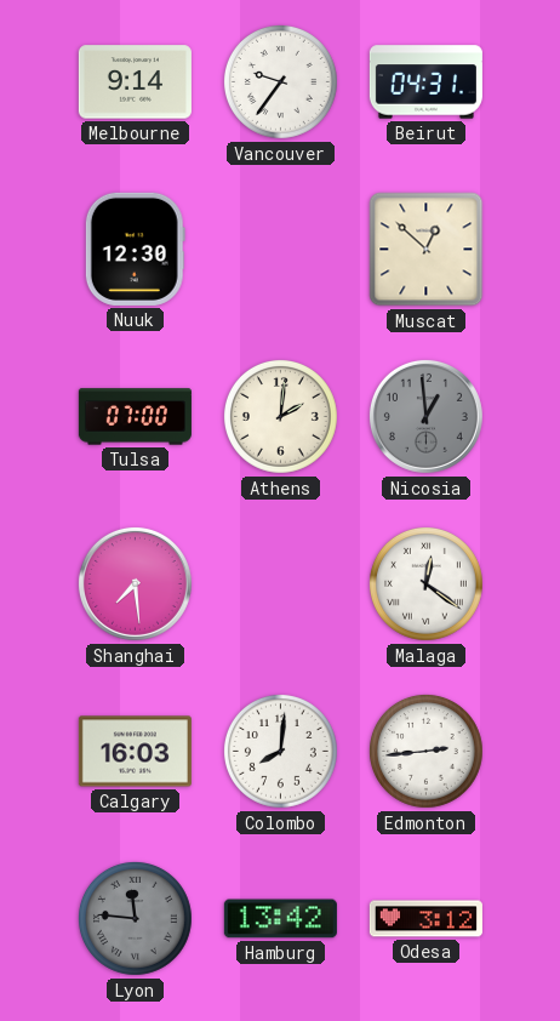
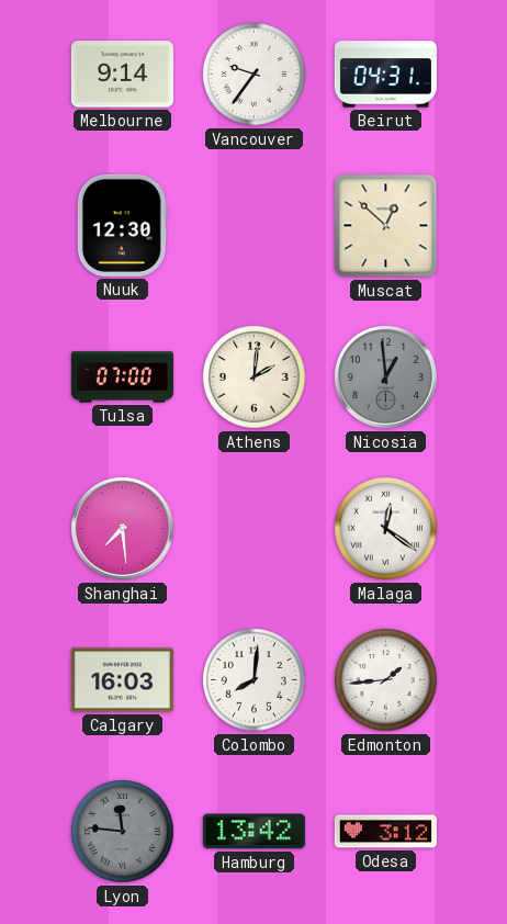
Edmonton: 2:44 -> 1:44
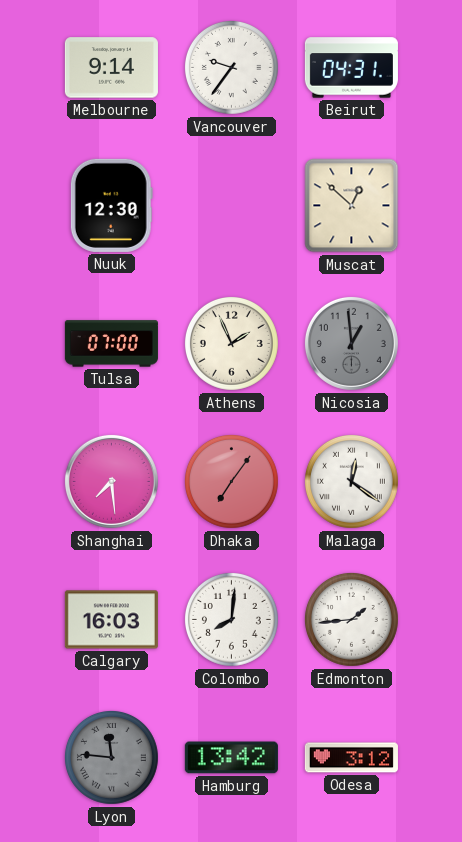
Athens: 2:01 -> 1:56
Dhaka: none -> 7:06
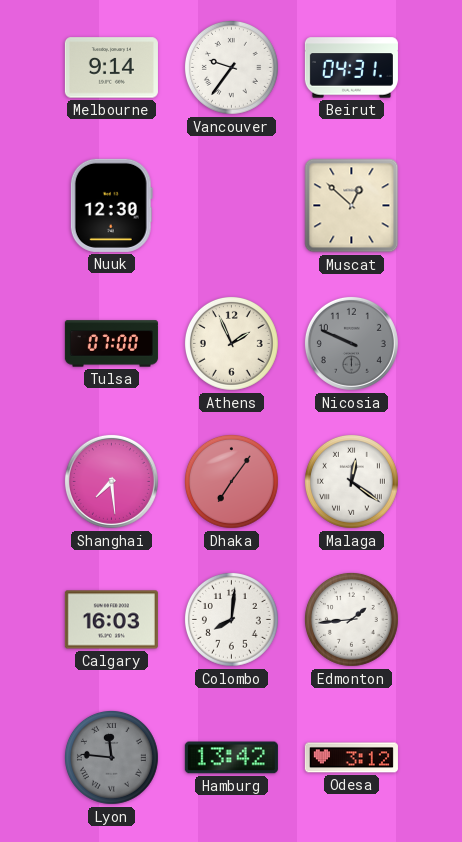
Nicosia: 12:59 -> 9:49
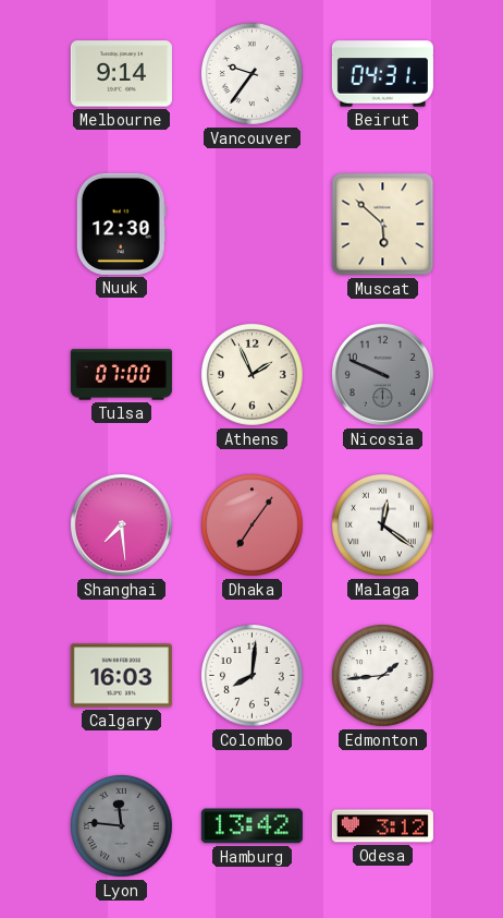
Muscat: 12:52 -> 5:52
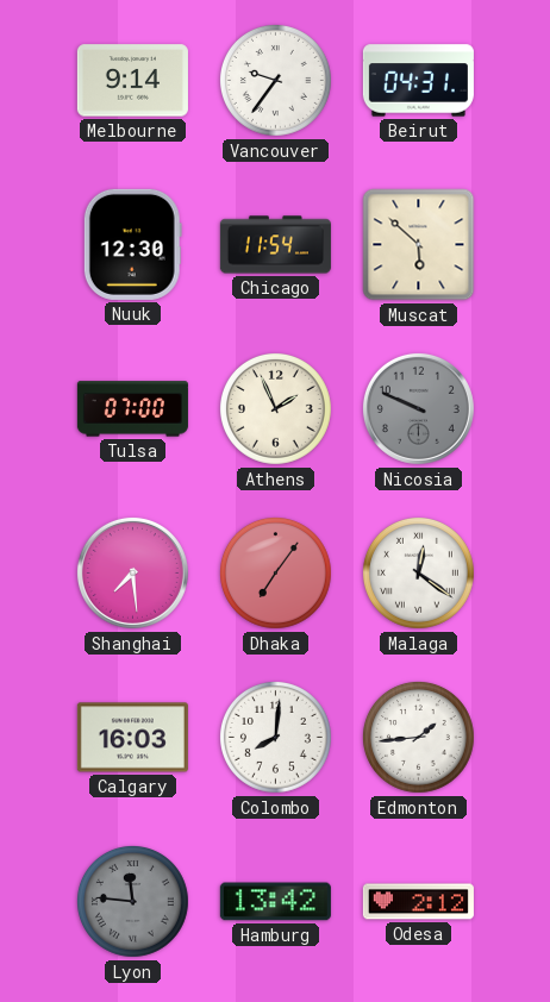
Chicago: none -> 11:54
Odesa: 3:12 -> 2:12
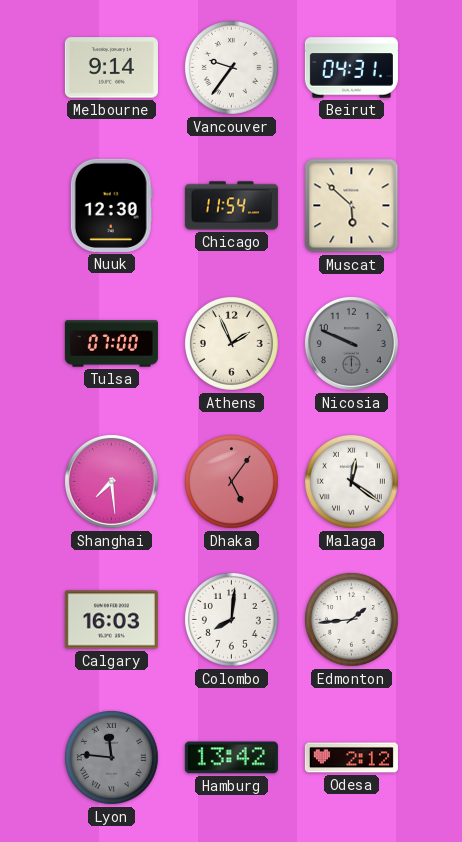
Dhaka: 7:06 -> 5:06
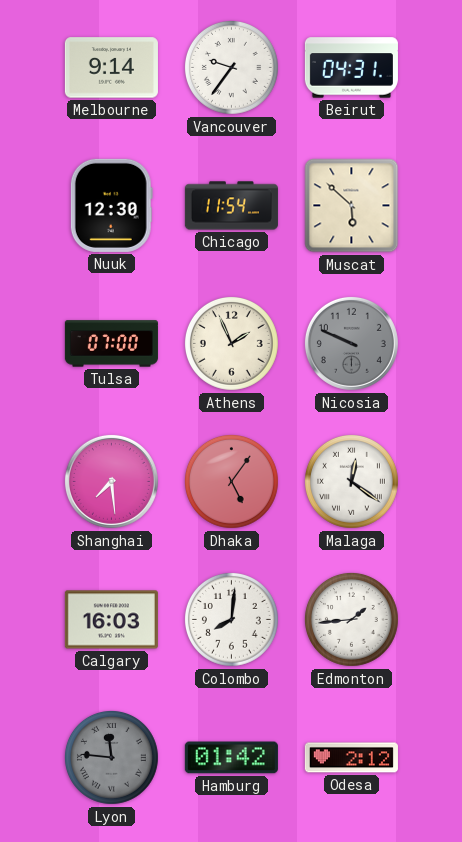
Hamburg: 13:42 -> 01:42
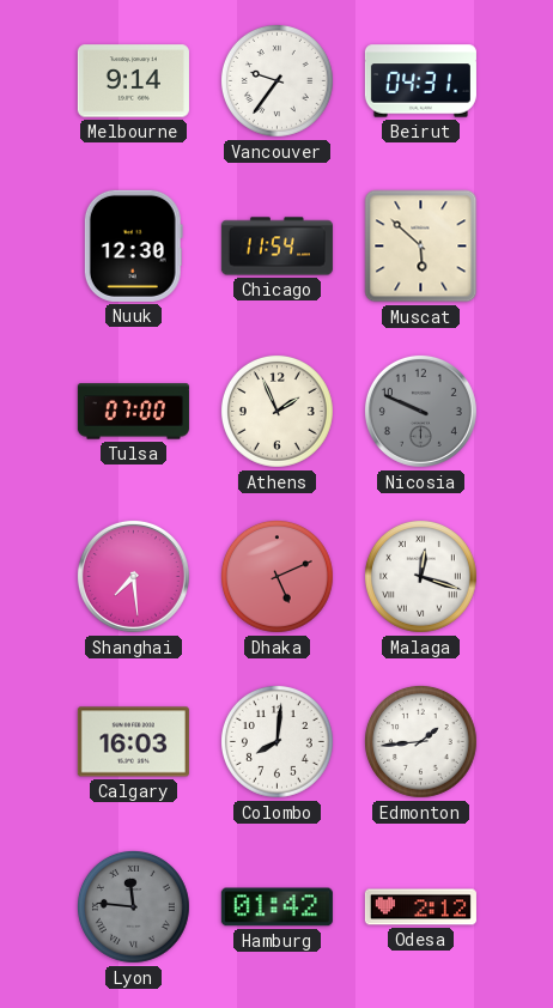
Dhaka: 5:06 -> 5:11
Malaga: 12:21 -> 12:18
